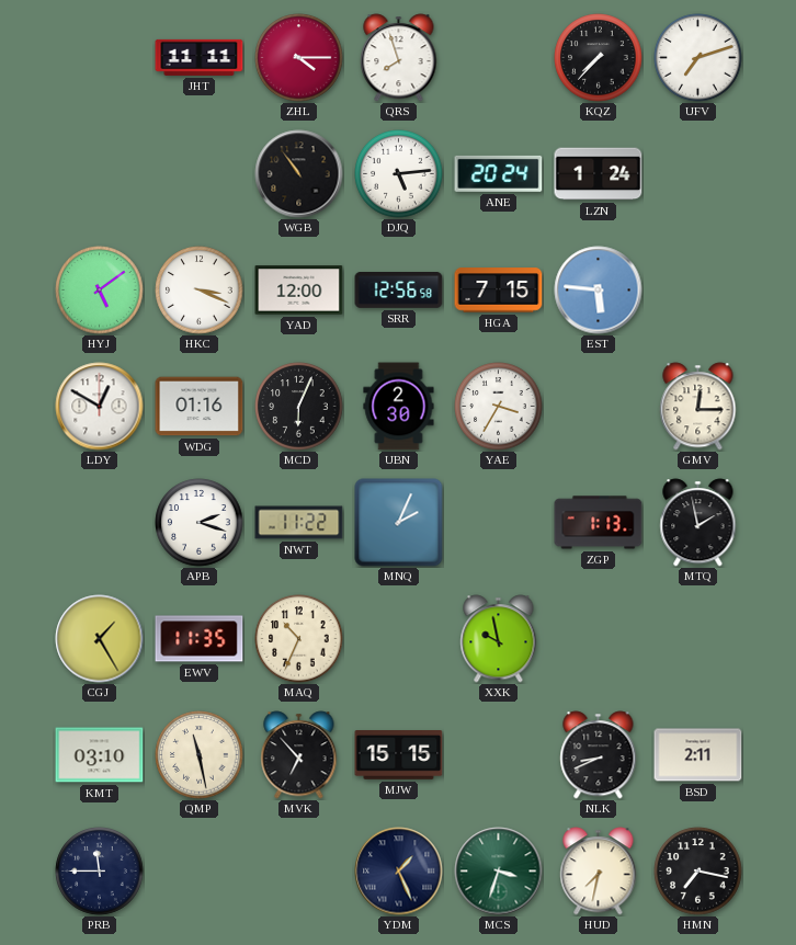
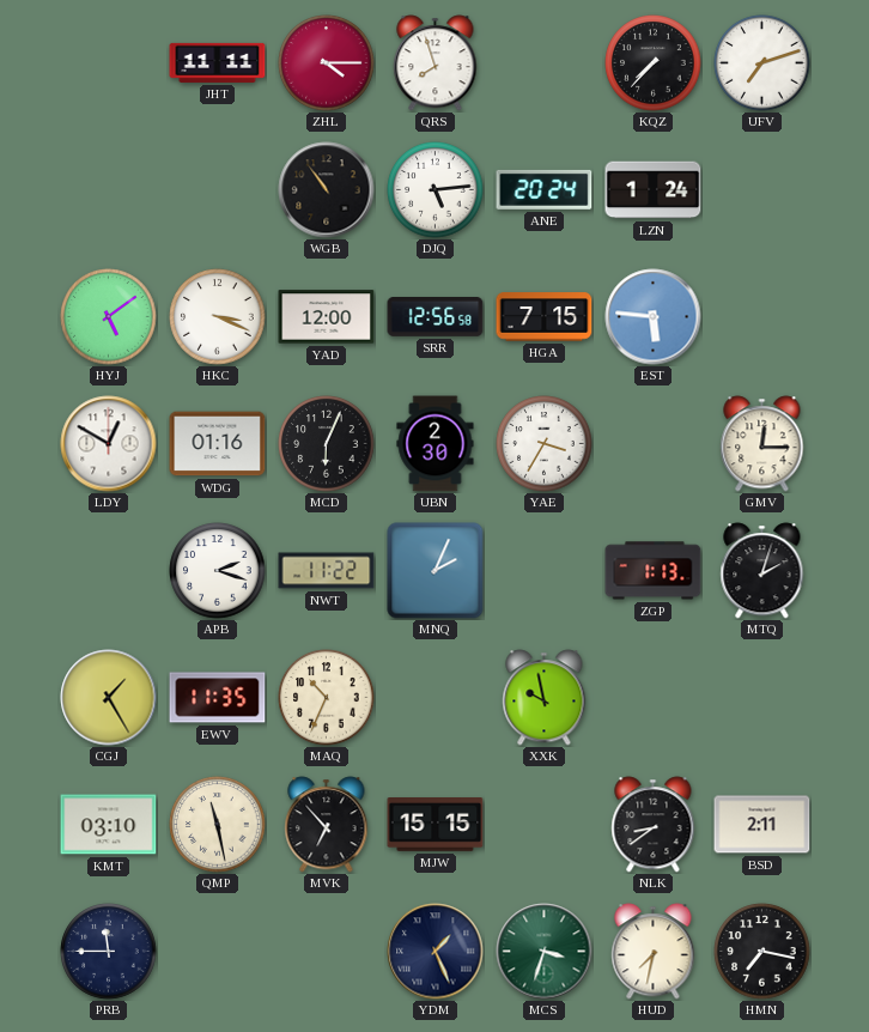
MTQ: 1:58 -> 2:03
NLK: 8:41 -> 8:39
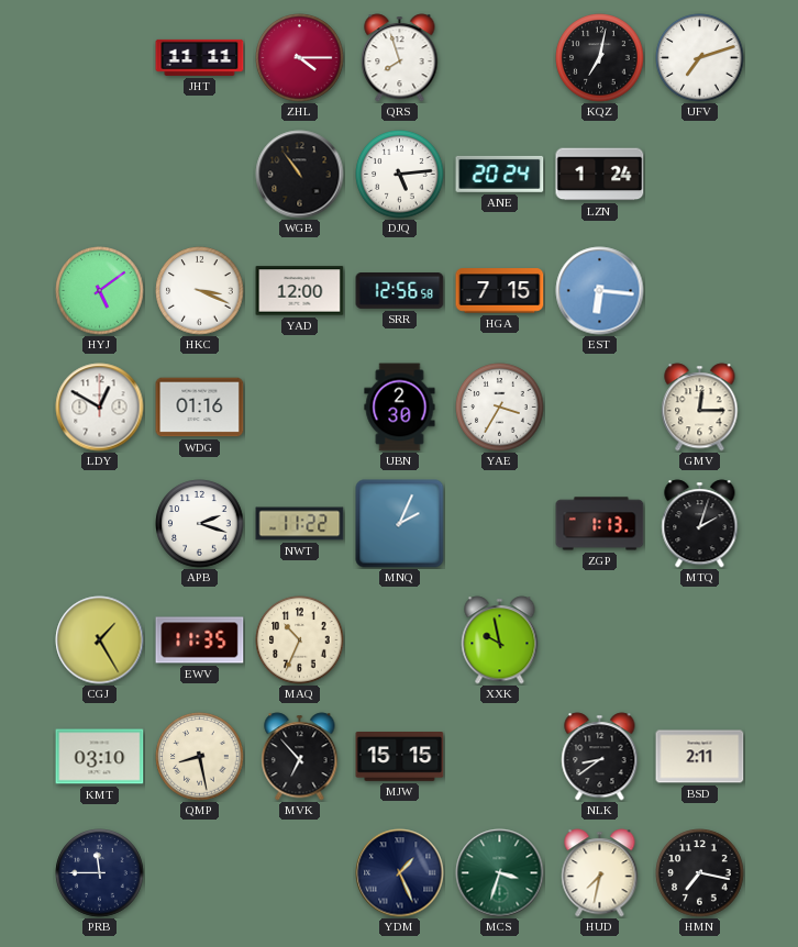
KQZ: 7:37 -> 7:02
EST: 5:46 -> 6:16
MCD: 6:04 -> none
QMP: 11:28 -> 8:28
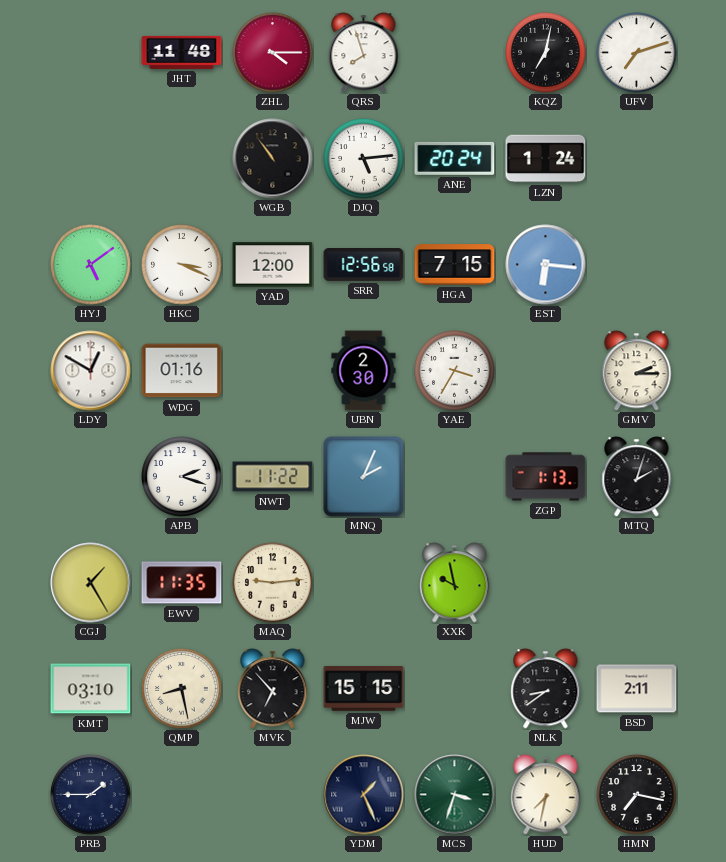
JHT: 11:11 -> 11:48
GMV: 12:15 -> 2:15
MAQ: 10:34 -> 9:14
PRB: 11:45 -> 1:45
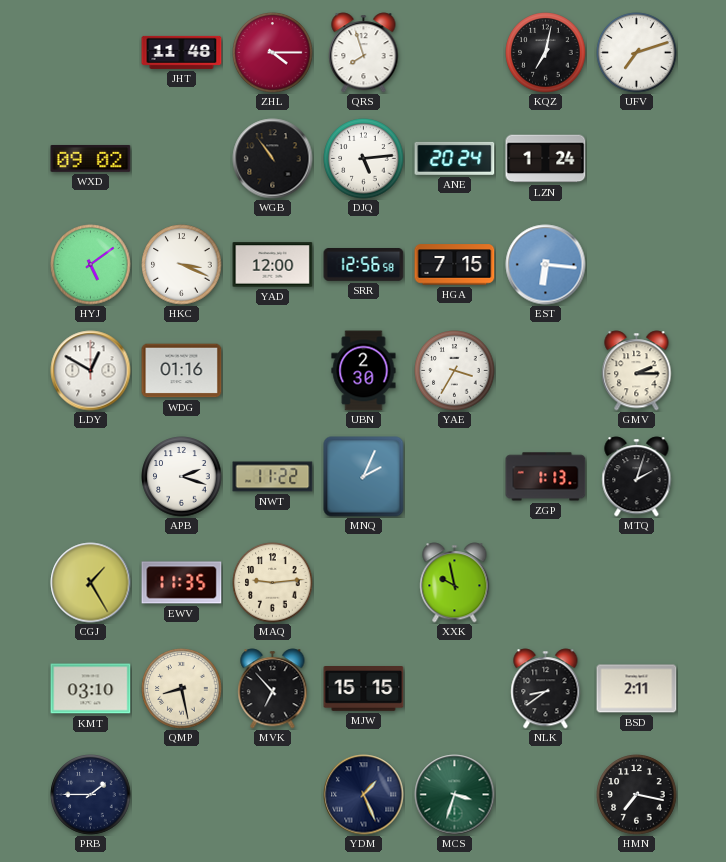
WXD: none -> 09:02
HUD: 7:32 -> none
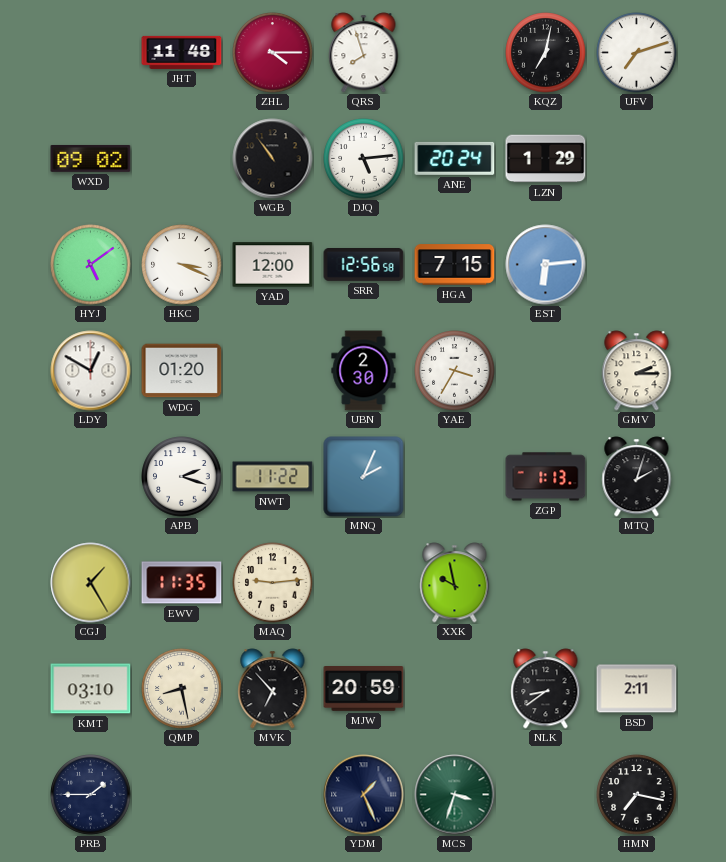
LZN: 1:24 -> 1:29
EST: 6:16 -> 6:14
WDG: 01:16 -> 01:20
MJW: 15:15 -> 20:59
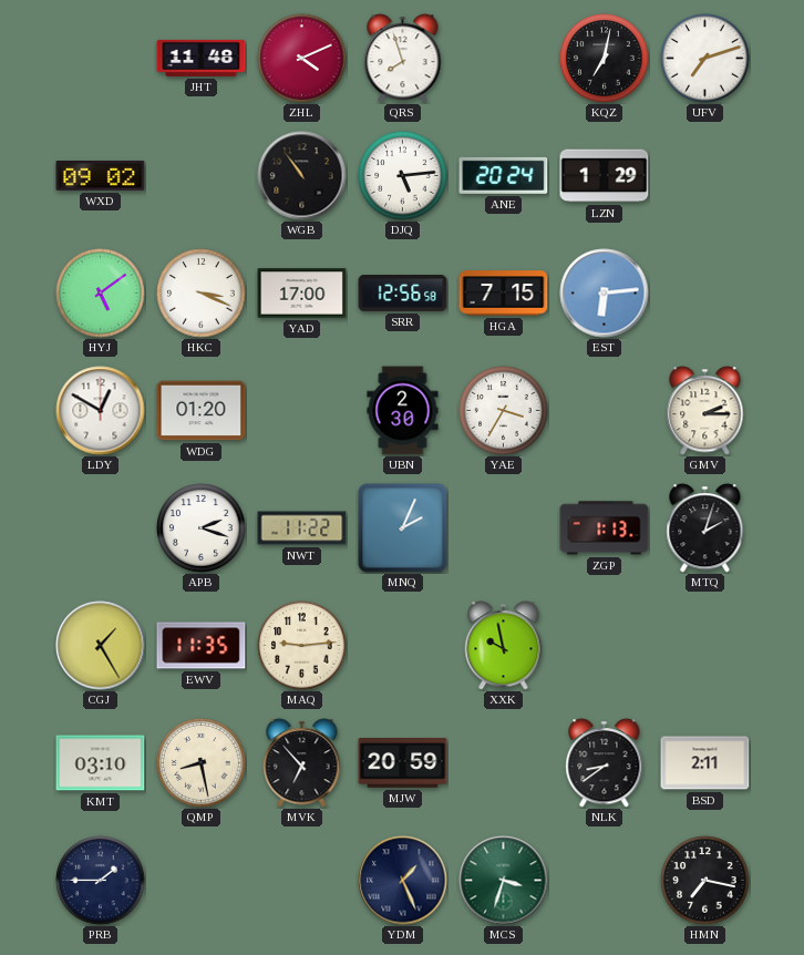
ZHL: 4:15 -> 4:11
YAD: 12:00 -> 17:00
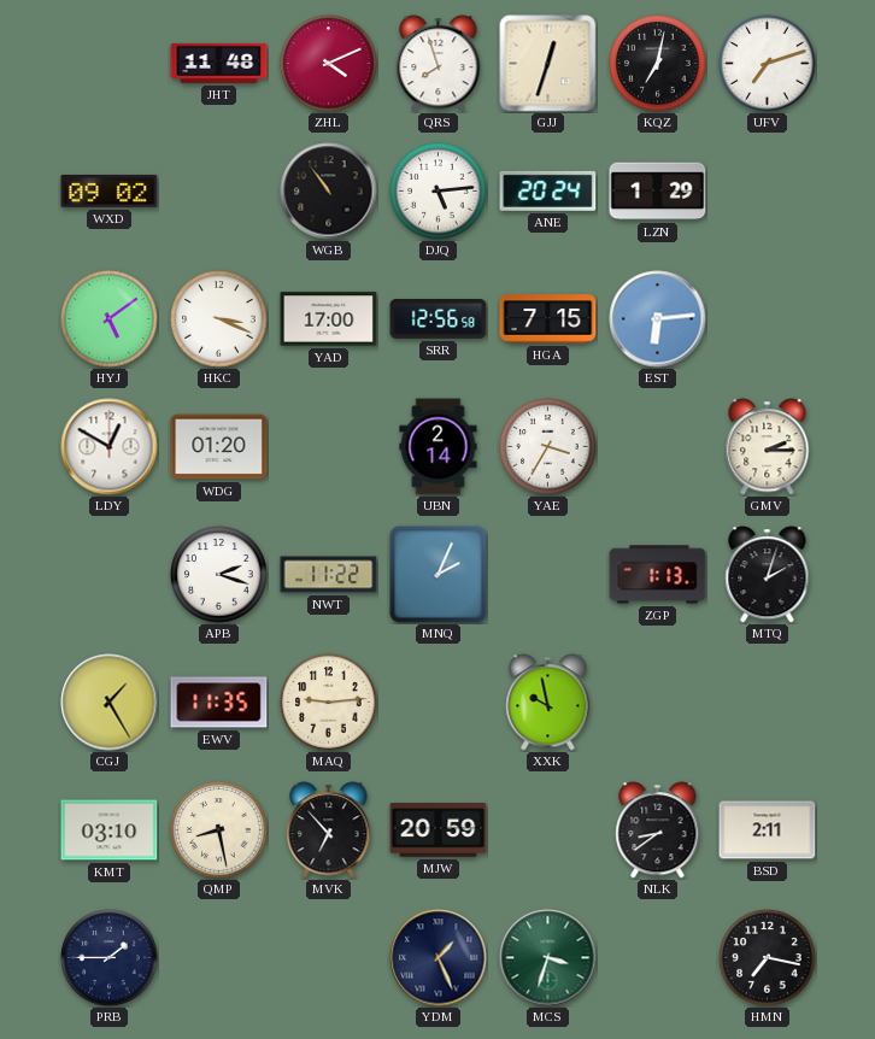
GJJ: none -> 12:33
UBN: 2:30 -> 2:14
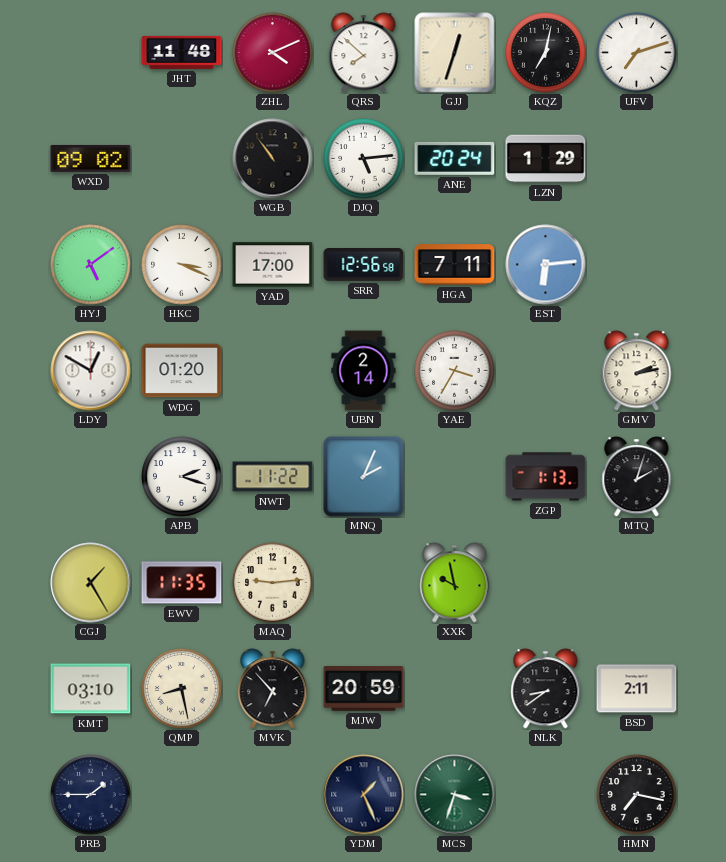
QRS: 7:57 -> 7:52
HGA: 7:15 -> 7:11
GMV: 2:15 -> 2:13
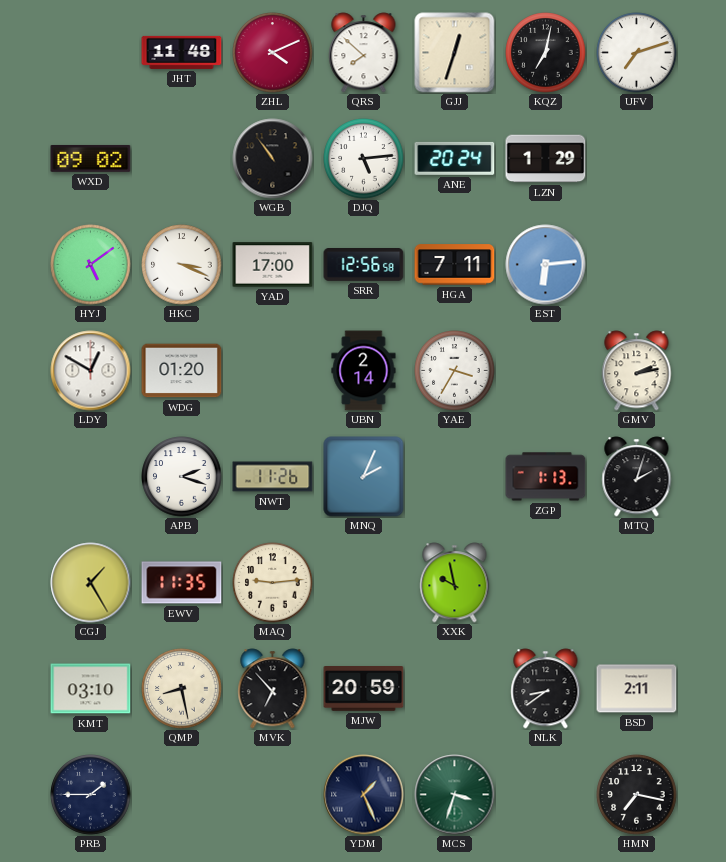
NWT: 11:22 -> 11:26
